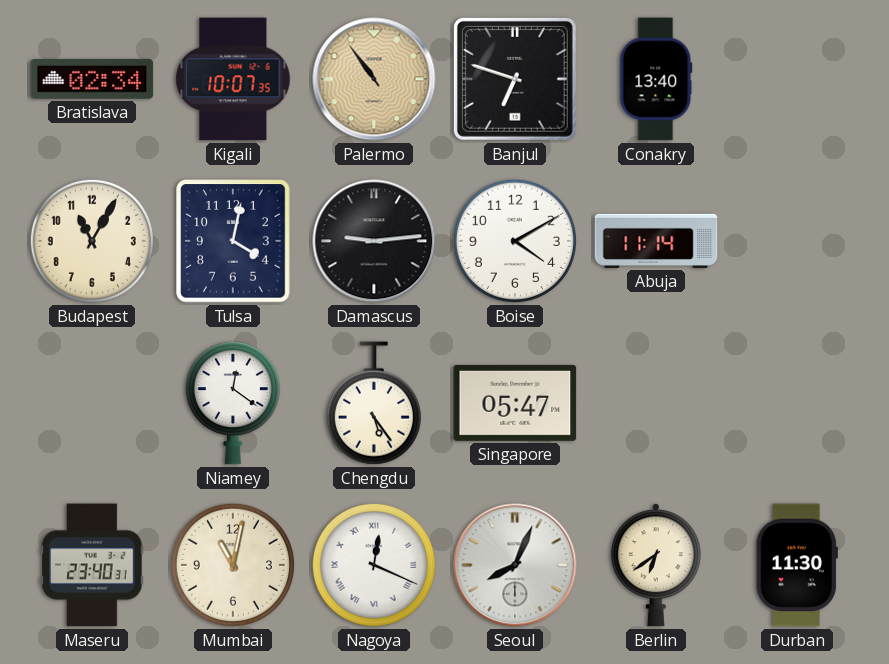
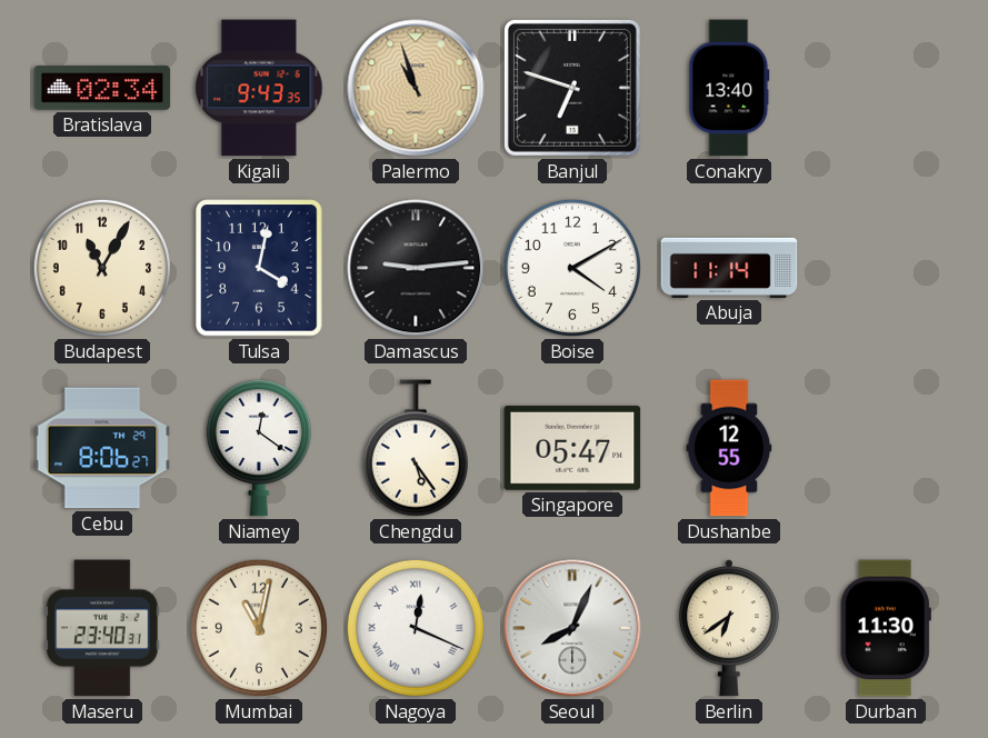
Kigali: 10:07 -> 9:43
Palermo: 10:54 -> 10:57
Cebu: none -> 8:06
Dushanbe: none -> 12:55
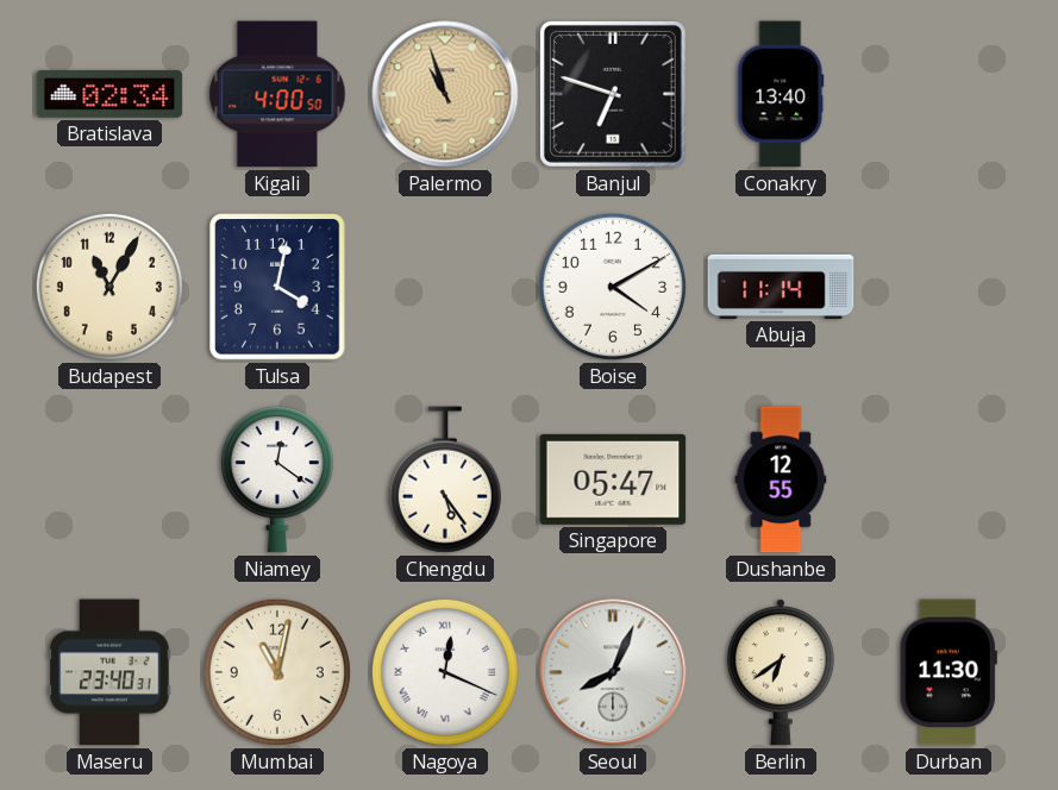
Kigali: 9:43 -> 4:00
Damascus: 9:14 -> none
Cebu: 8:06 -> none
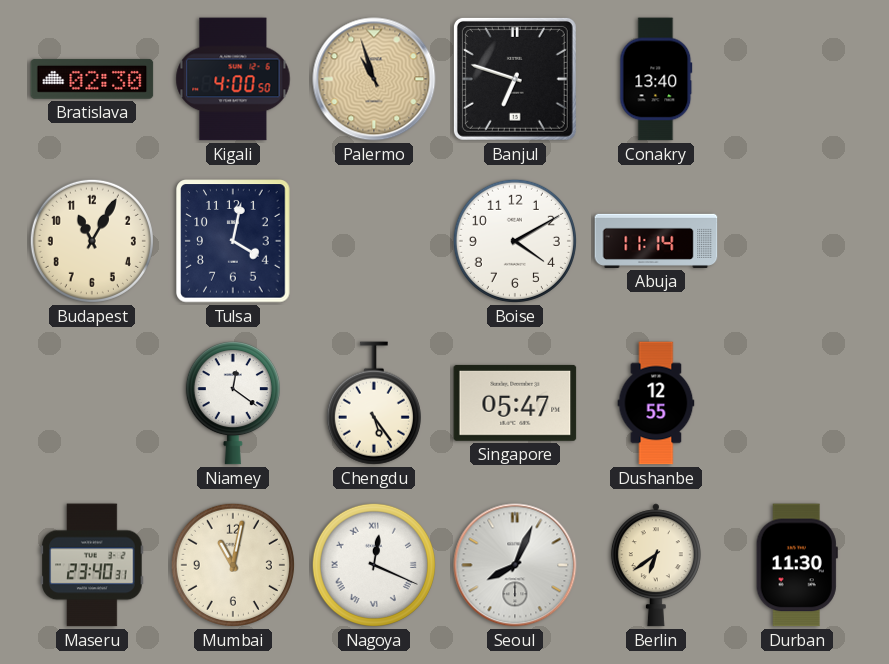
Bratislava: 02:34 -> 02:30
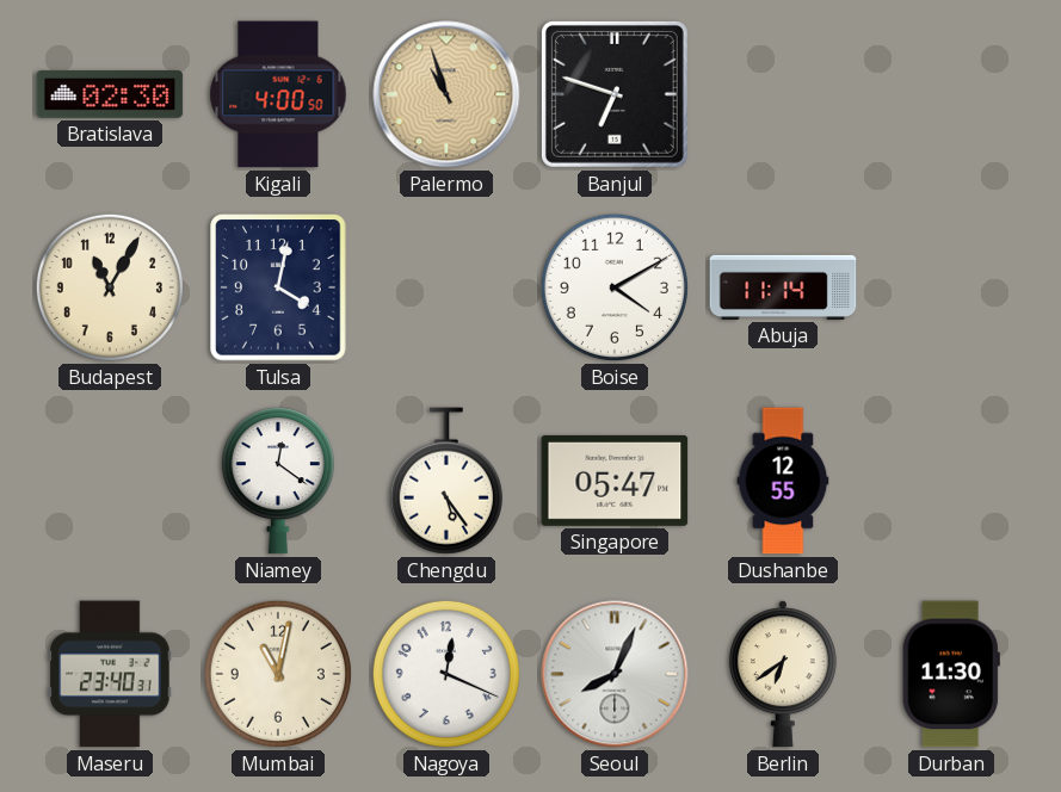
Conakry: 13:40 -> none
Nagoya numerals: Roman -> Arabic
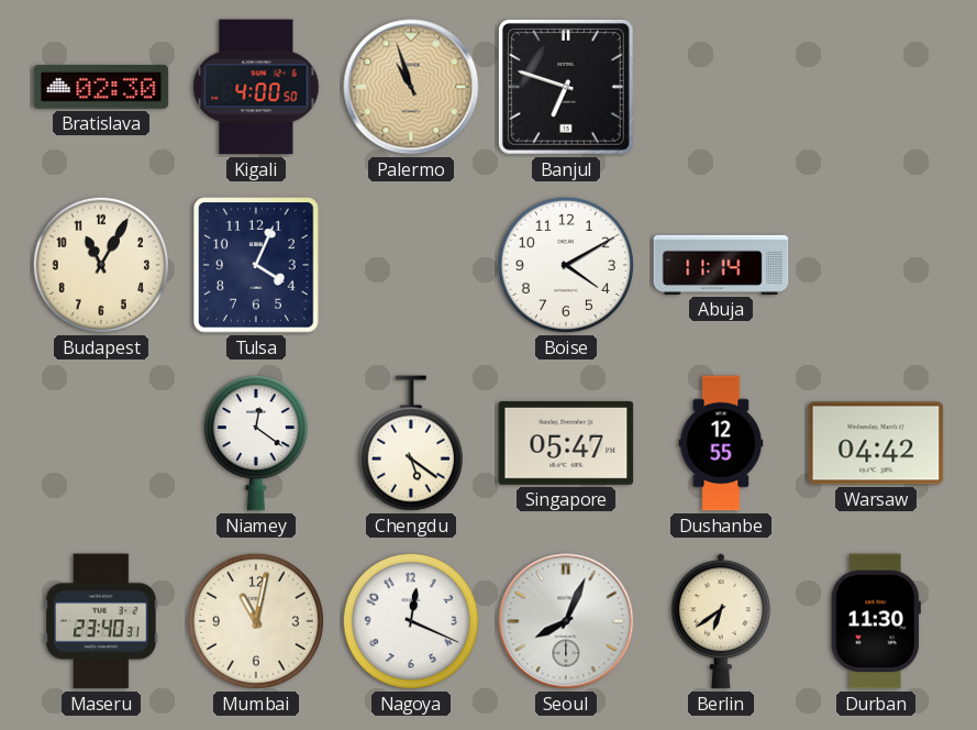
Tulsa: 4:02 -> 4:04
Chengdu: 5:24 -> 5:21
Warsaw: none -> 04:42
